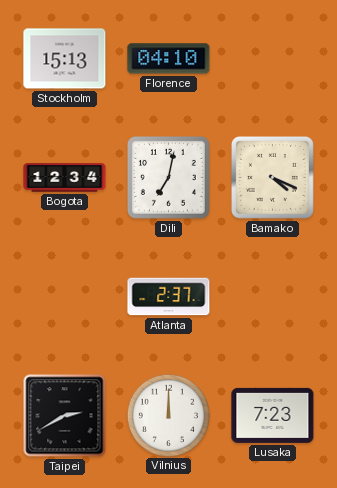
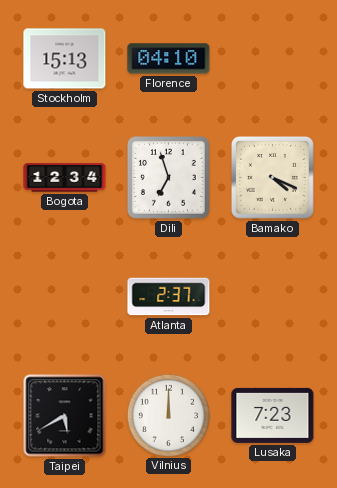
Dili: 7:02 -> 6:57
Taipei: 2:40 -> 5:40
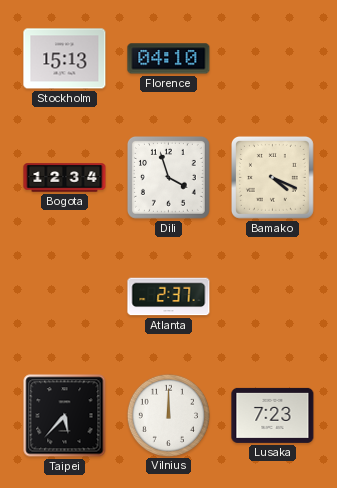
Dili: 6:57 -> 3:57
Taipei: 5:40 -> 5:37
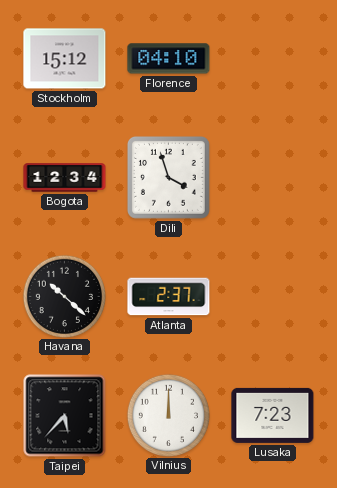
Stockholm: 15:13 -> 15:12
Bamako: 4:19 -> none
Havana: none -> 10:22
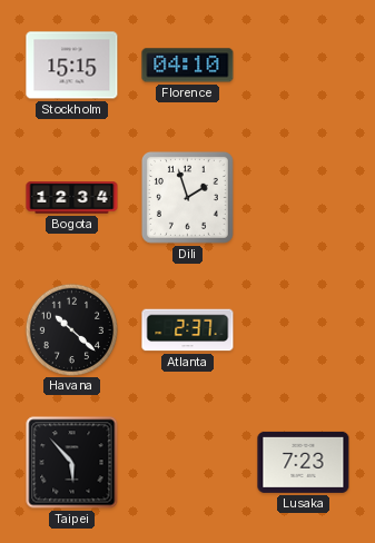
Stockholm: 15:12 -> 15:15
Dili: 3:57 -> 1:57
Taipei: 5:37 -> 5:53
Vilnius: 12:00 -> none
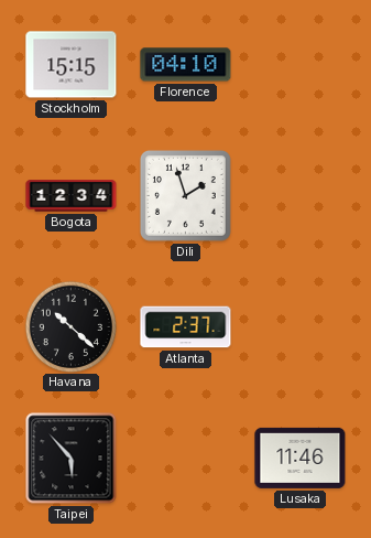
Lusaka: 7:23 -> 11:46
